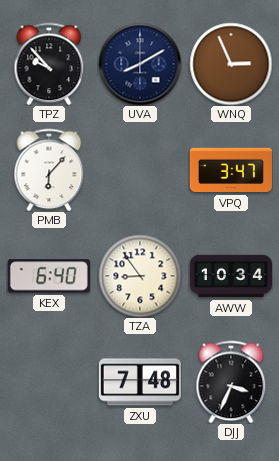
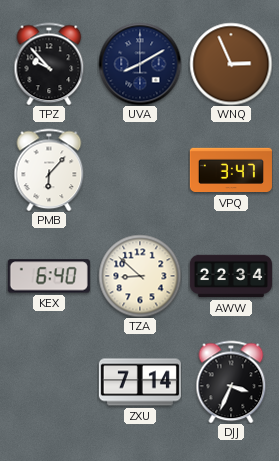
TZA: 8:54 -> 8:52
AWW: 10:34 -> 22:34
ZXU: 7:48 -> 7:14
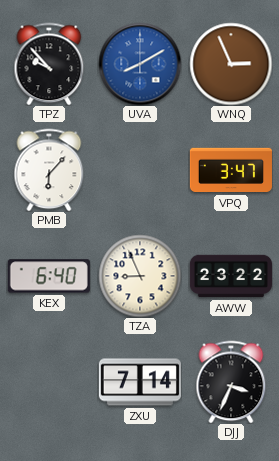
UVA dial: navy -> blue
TZA: 8:52 -> 8:56
AWW: 22:34 -> 23:22
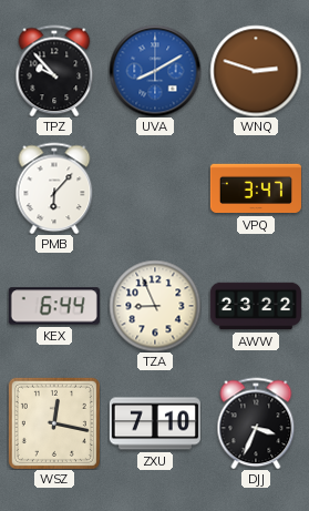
WNQ: 2:56 -> 2:48
KEX: 6:40 -> 6:44
WSZ: none -> 12:17
ZXU: 7:14 -> 7:10
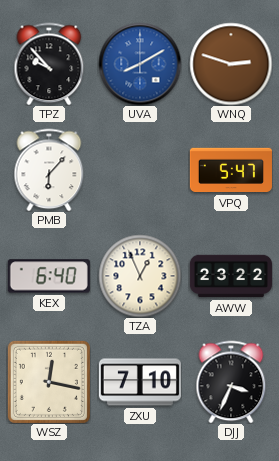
VPQ: 3:47 -> 5:47
KEX: 6:44 -> 6:40
TZA: 8:56 -> 12:56
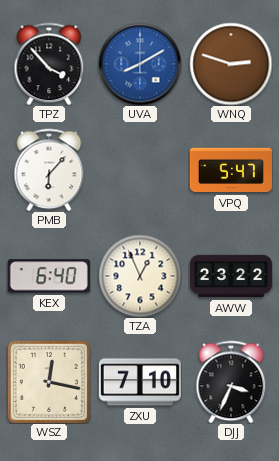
TPZ: 9:53 -> 3:53
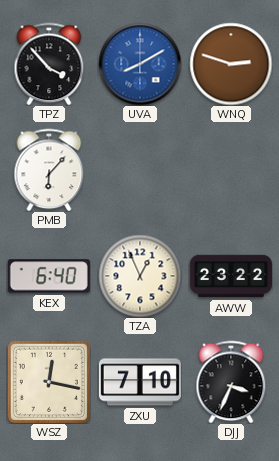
VPQ: 5:47 -> none
